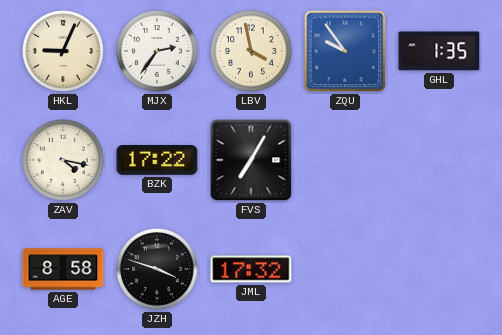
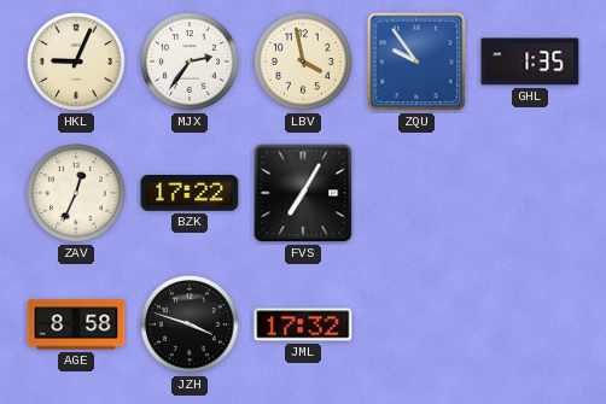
ZAV: 4:17 -> 12:34
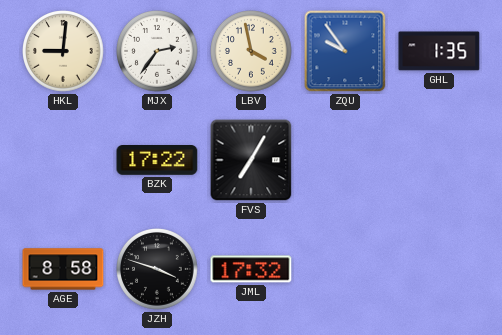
HKL: 9:04 -> 9:01
ZAV: 12:34 -> none
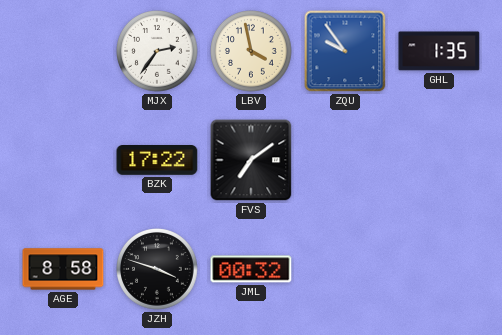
HKL: 9:01 -> none
FVS: 7:05 -> 7:09
JML: 17:32 -> 00:32
